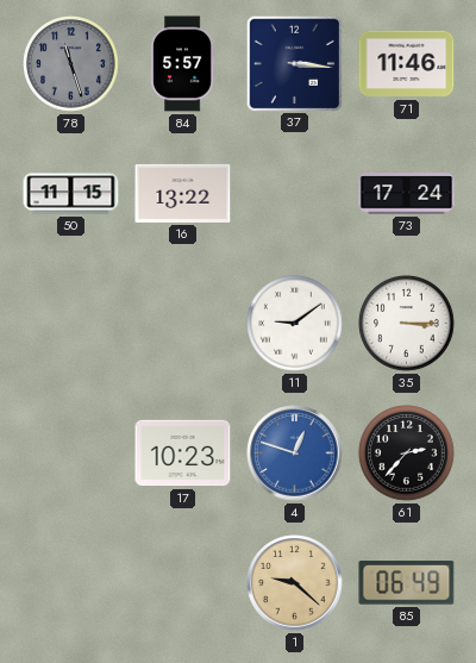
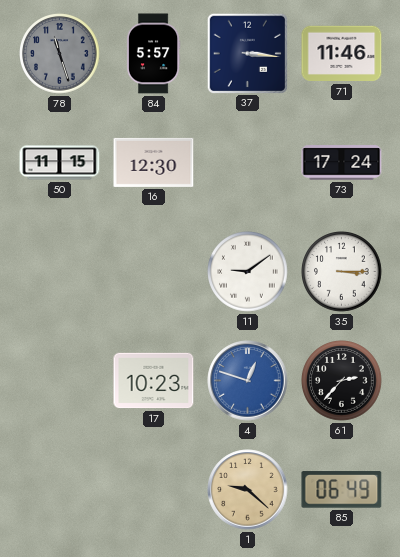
16: 13:22 -> 12:30
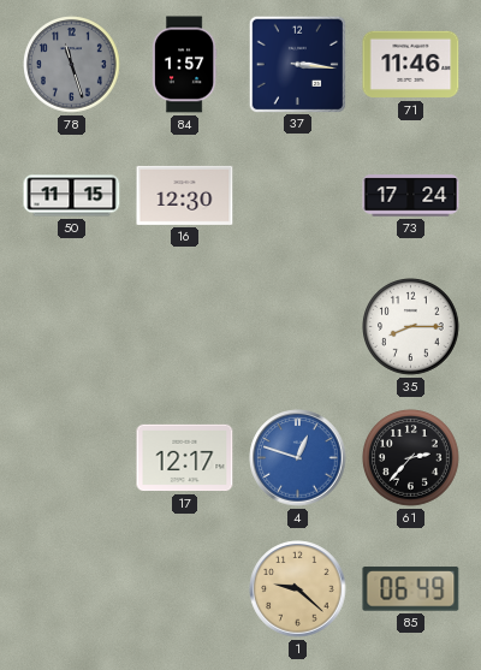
84: 5:57 -> 1:57
11: 9:09 -> none
35: 3:15 -> 8:15
17: 10:23 -> 12:17
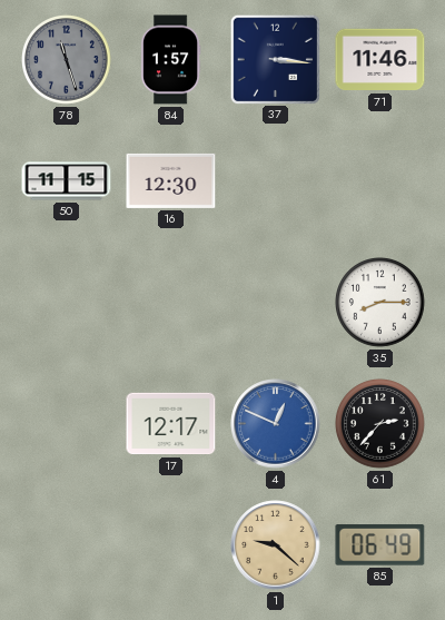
73: 17:24 -> none
4: 12:48 -> 12:49
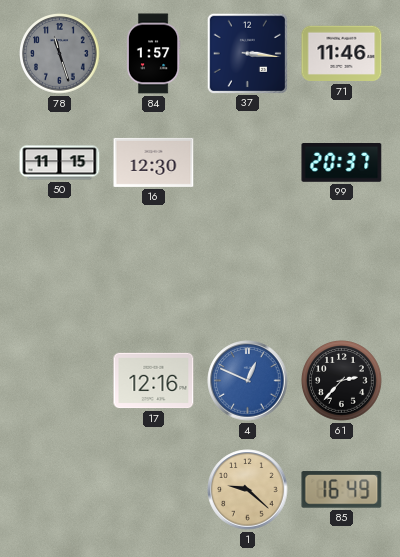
99: none -> 20:37
35: 8:15 -> none
17: 12:17 -> 12:16
85: 06:49 -> 16:49
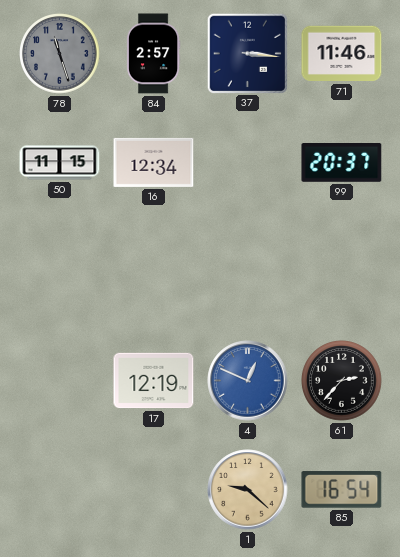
84: 1:57 -> 2:57
16: 12:30 -> 12:34
17: 12:16 -> 12:19
85: 16:49 -> 16:54
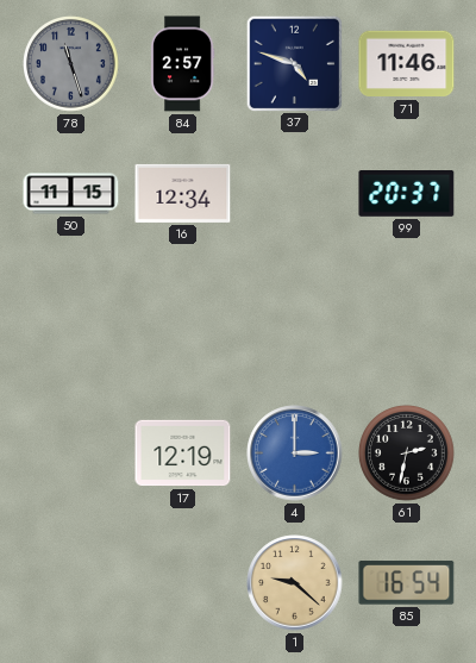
37: 3:16 -> 4:48
4: 12:49 -> 3:00
61: 2:37 -> 2:32
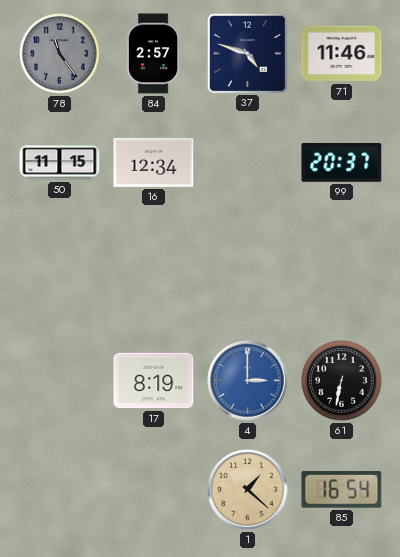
78: 11:27 -> 11:24
17: 12:19 -> 8:19
61: 2:32 -> 6:32
1: 9:22 -> 1:22
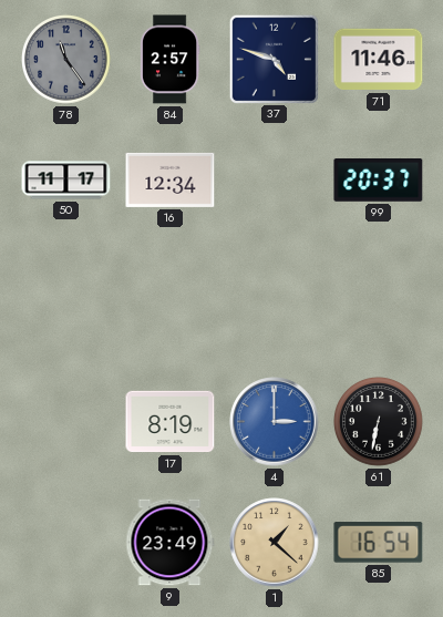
50: 11:15 -> 11:17
9: none -> 23:49
